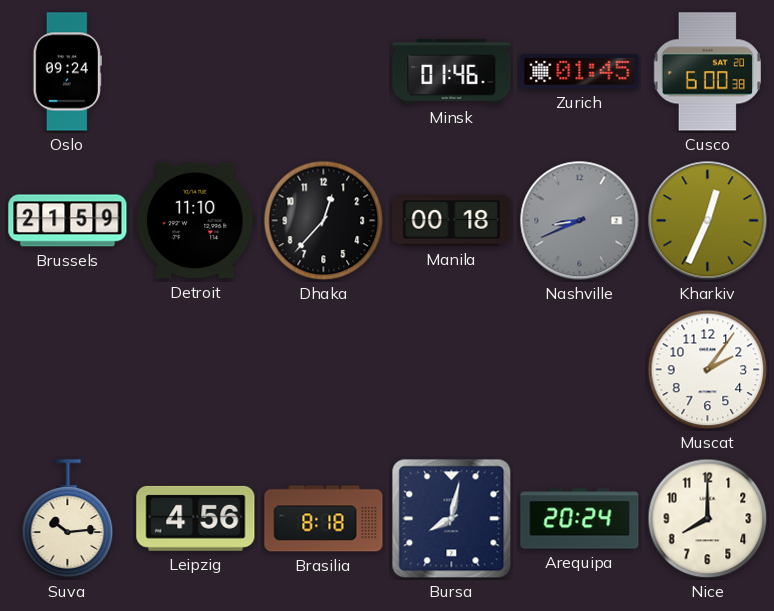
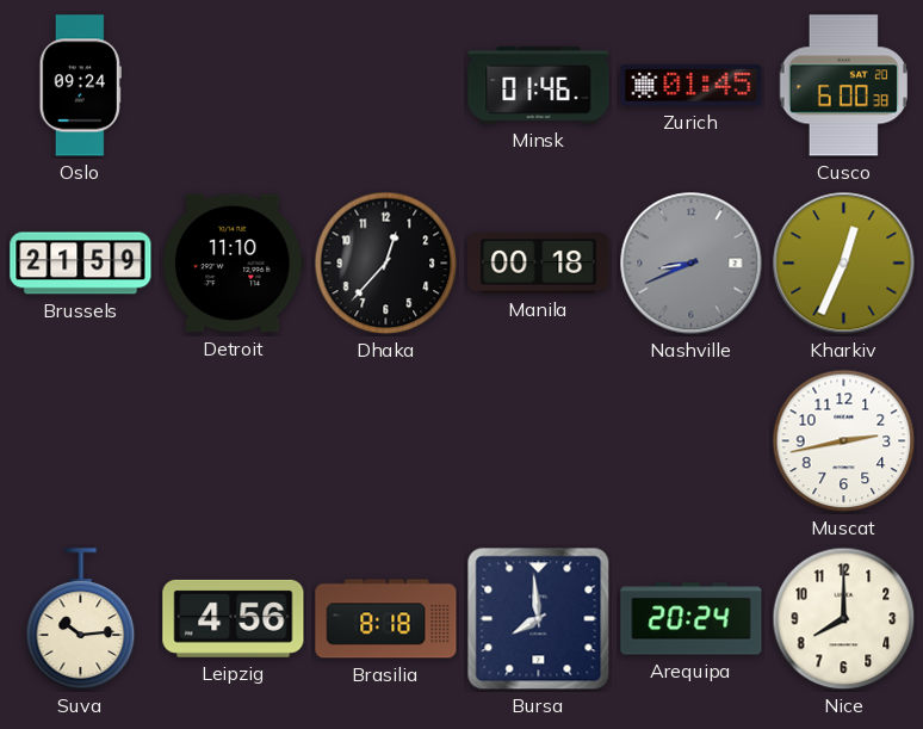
Muscat: 2:06 -> 2:43
Bursa: 8:02 -> 7:59
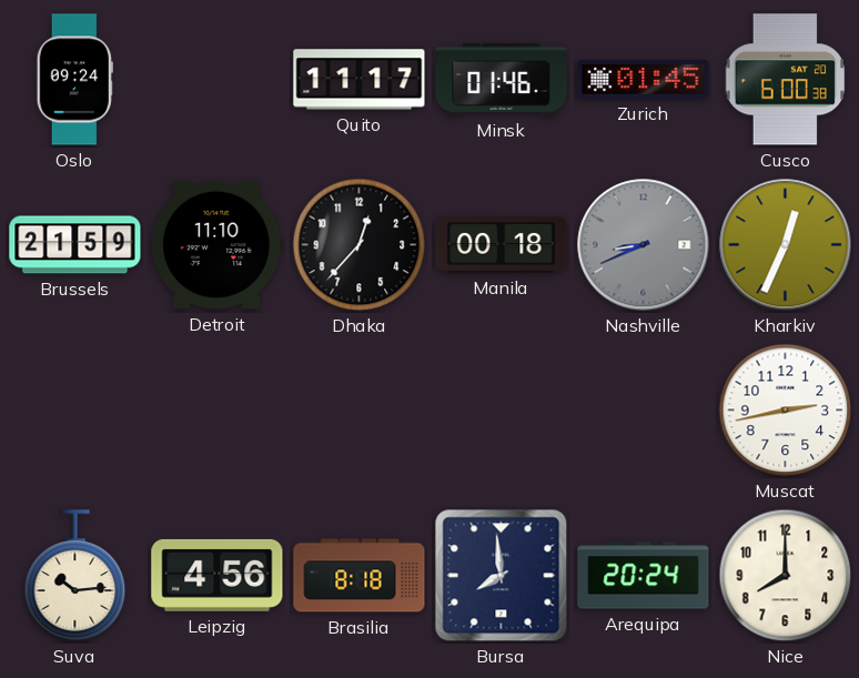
Quito: none -> 11:17
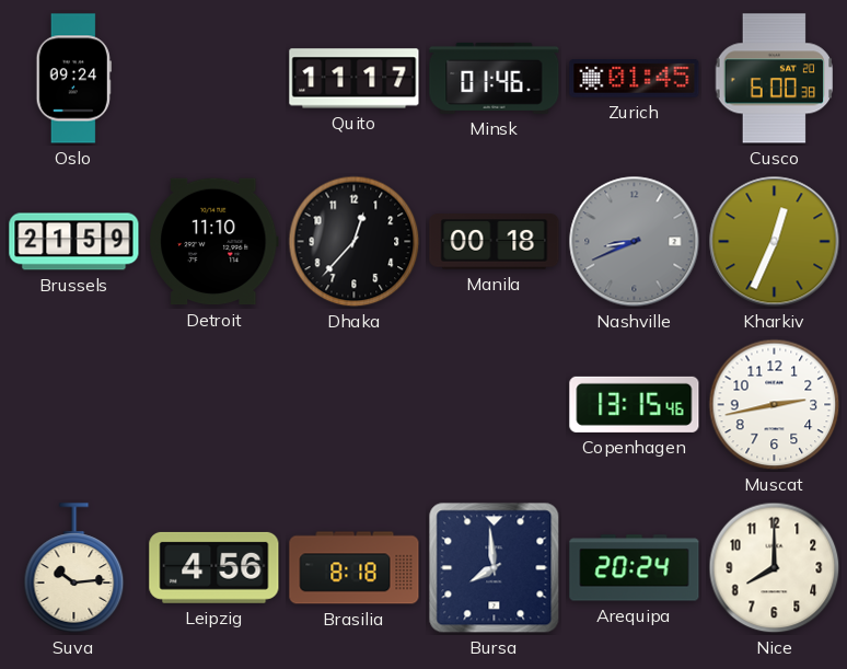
Copenhagen: none -> 13:15
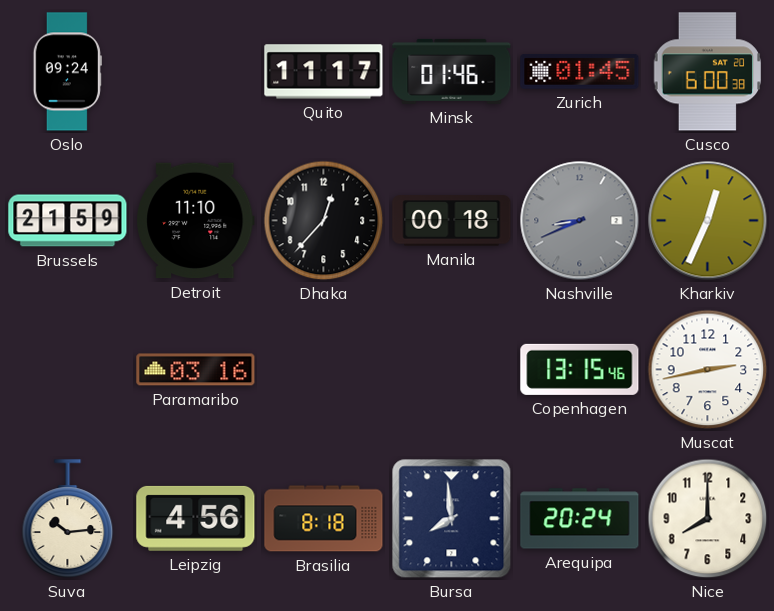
Paramaribo: none -> 03:16
